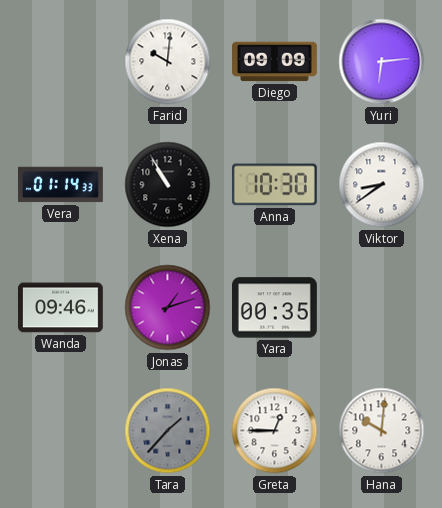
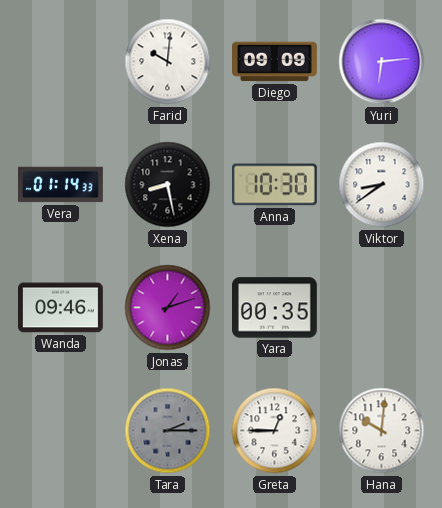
Xena: 10:55 -> 8:28
Tara: 1:37 -> 2:15
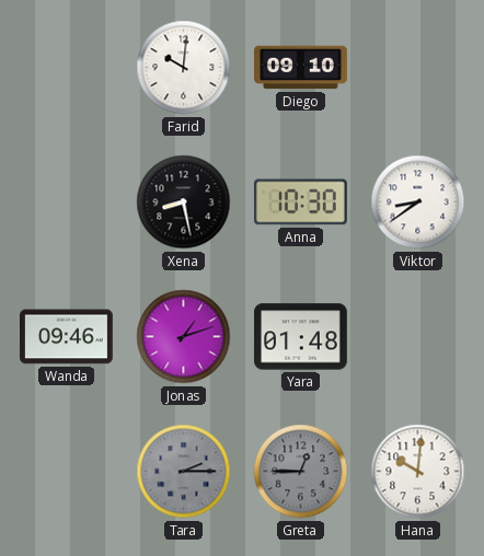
Diego: 09:09 -> 09:10
Yuri: 6:14 -> none
Vera: 01:14 -> none
Yara: 00:35 -> 01:48
Greta dial: white -> grey
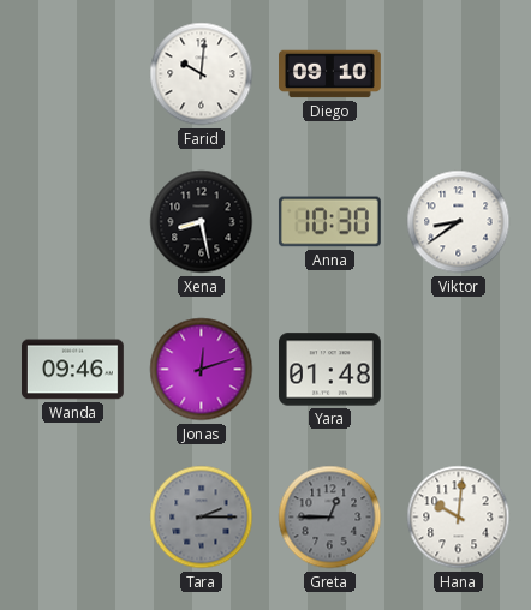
Jonas: 1:12 -> 12:12
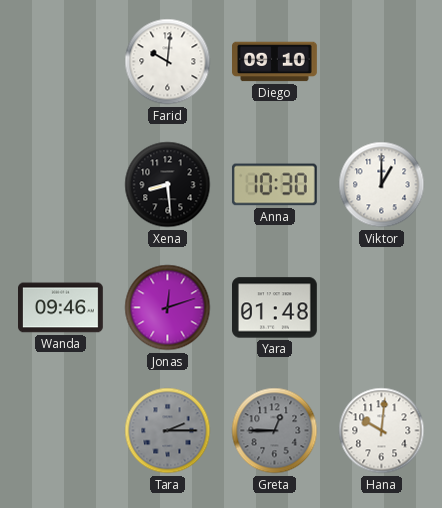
Xena: 8:28 -> 8:29
Viktor: 8:39 -> 1:00
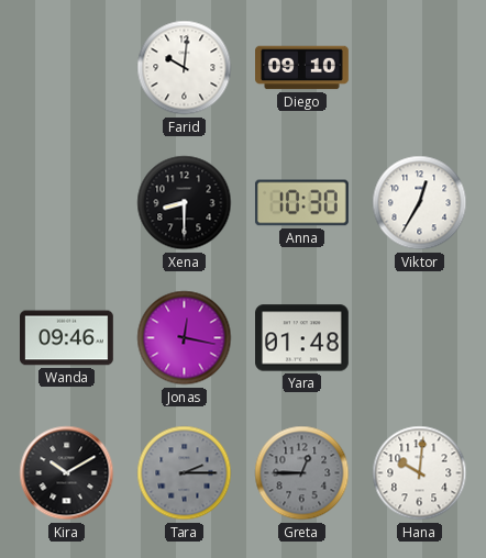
Xena: 8:29 -> 8:30
Viktor: 1:00 -> 12:35
Jonas: 12:12 -> 12:17
Kira: none -> 10:10
